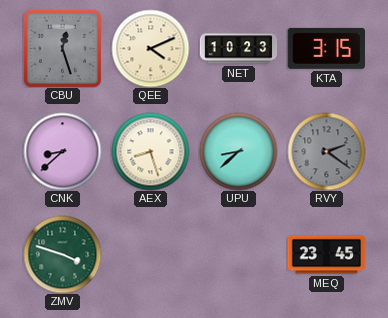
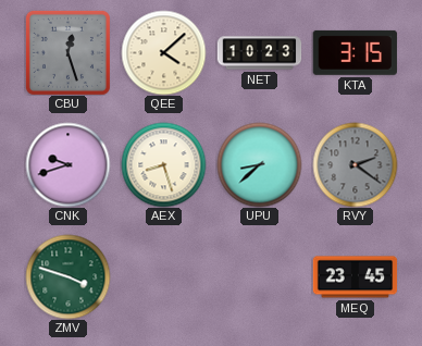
QEE: 4:11 -> 4:08
CNK: 8:38 -> 9:42
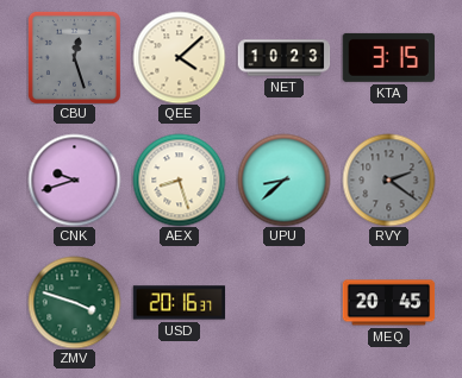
USD: none -> 20:16
MEQ: 23:45 -> 20:45
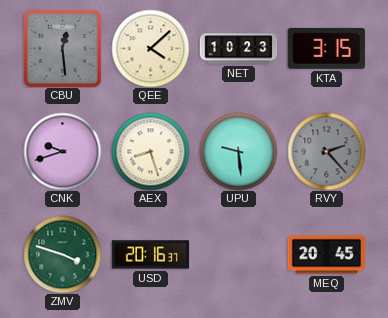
CBU: 12:27 -> 12:29
UPU: 8:38 -> 9:29
RVY: 2:21 -> 2:23
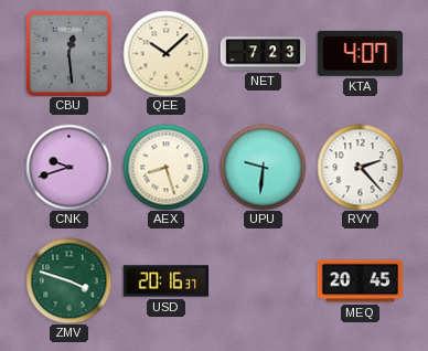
QEE: 4:08 -> 10:08
NET: 10:23 -> 7:23
KTA: 3:15 -> 4:07
UPU: 9:29 -> 9:31
RVY dial: grey -> white
